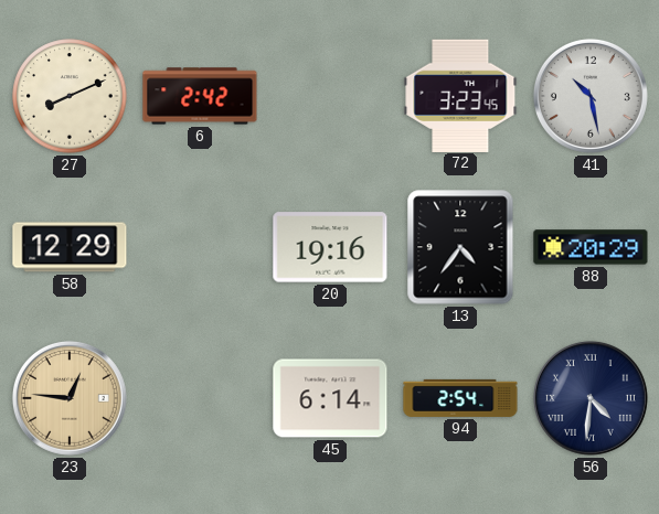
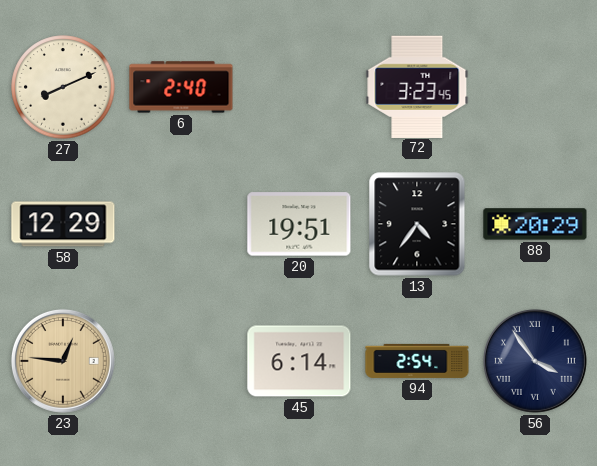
6: 2:42 -> 2:40
41: 10:28 -> none
20: 19:16 -> 19:51
56: 4:31 -> 3:54
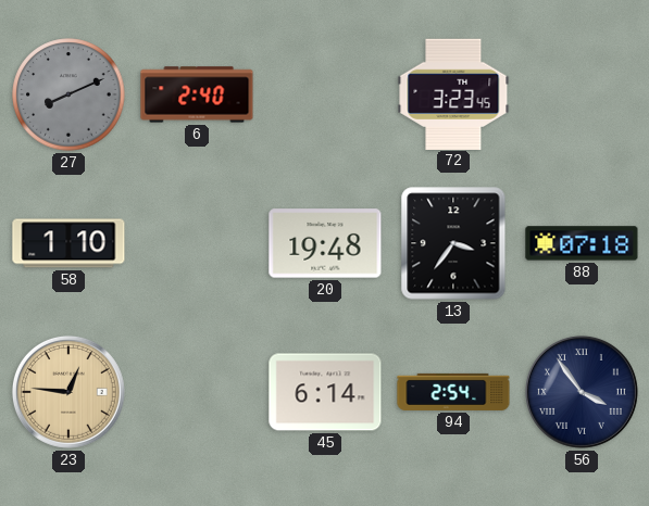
27 dial: cream -> grey
58: 12:29 -> 1:10
20: 19:51 -> 19:48
13: 4:36 -> 3:36
88: 20:29 -> 07:18
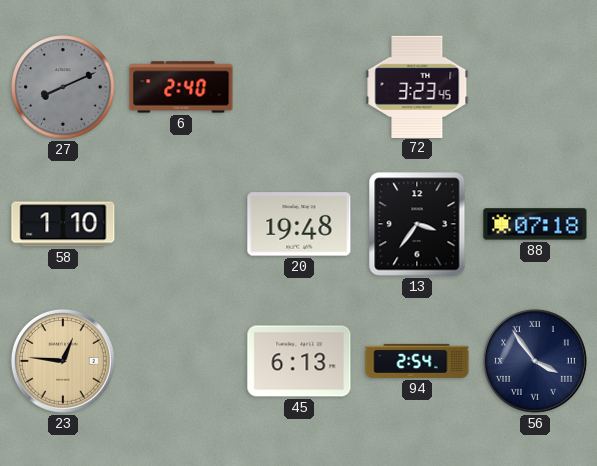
45: 6:14 -> 6:13
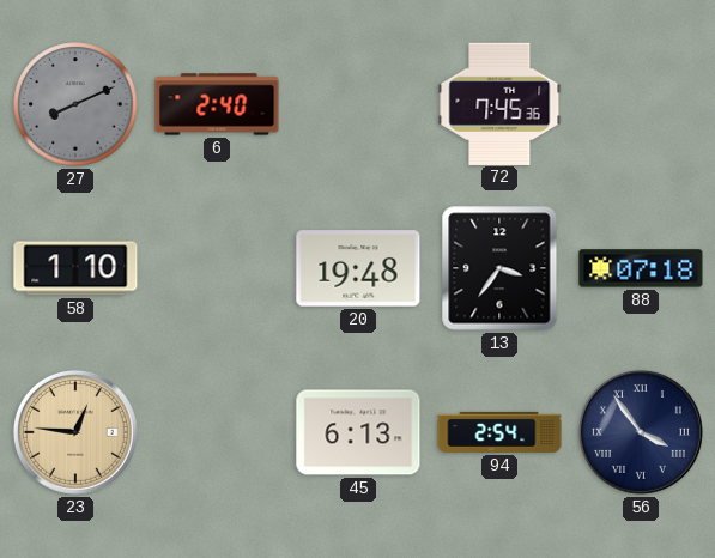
72: 3:23 -> 7:45
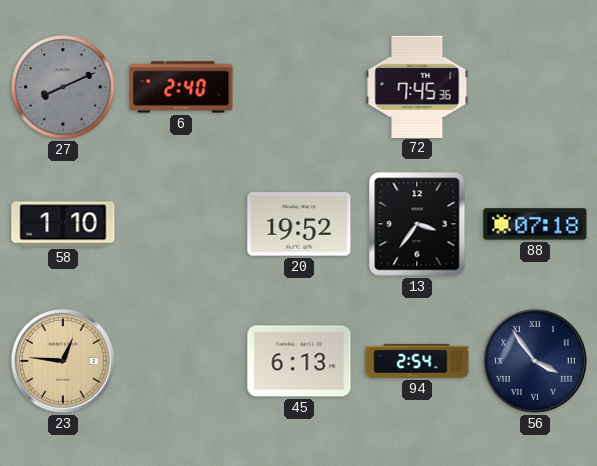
20: 19:48 -> 19:52
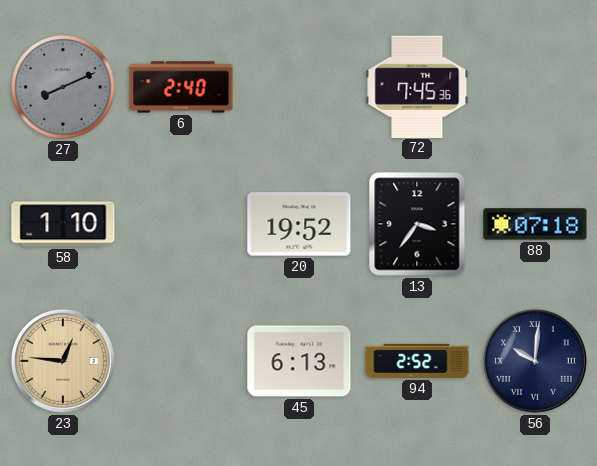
94: 2:54 -> 2:52
56: 3:54 -> 10:01
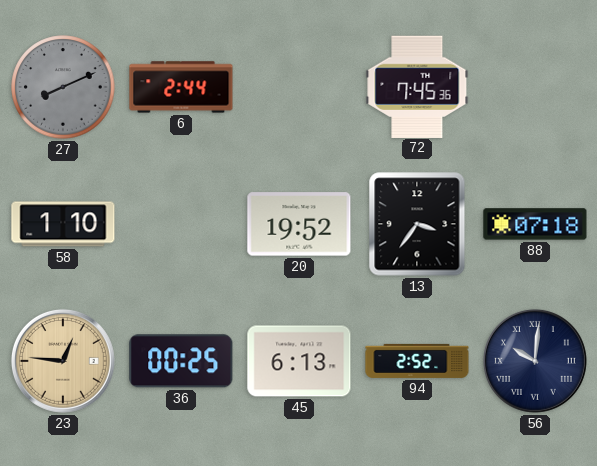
6: 2:40 -> 2:44
36: none -> 00:25
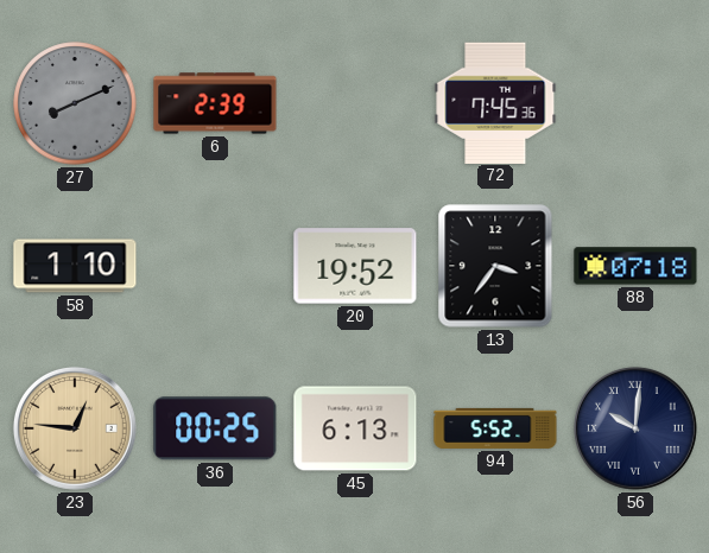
6: 2:44 -> 2:39
94: 2:52 -> 5:52
